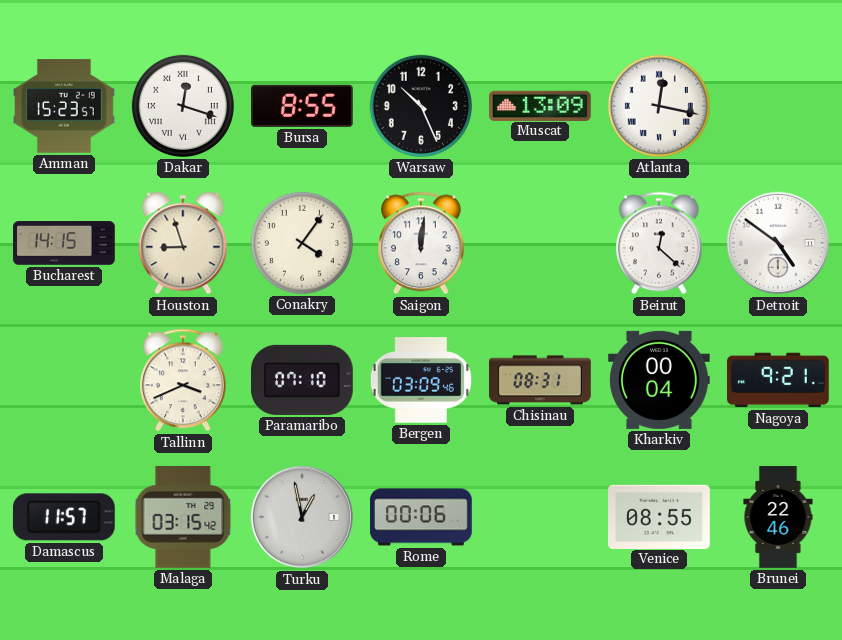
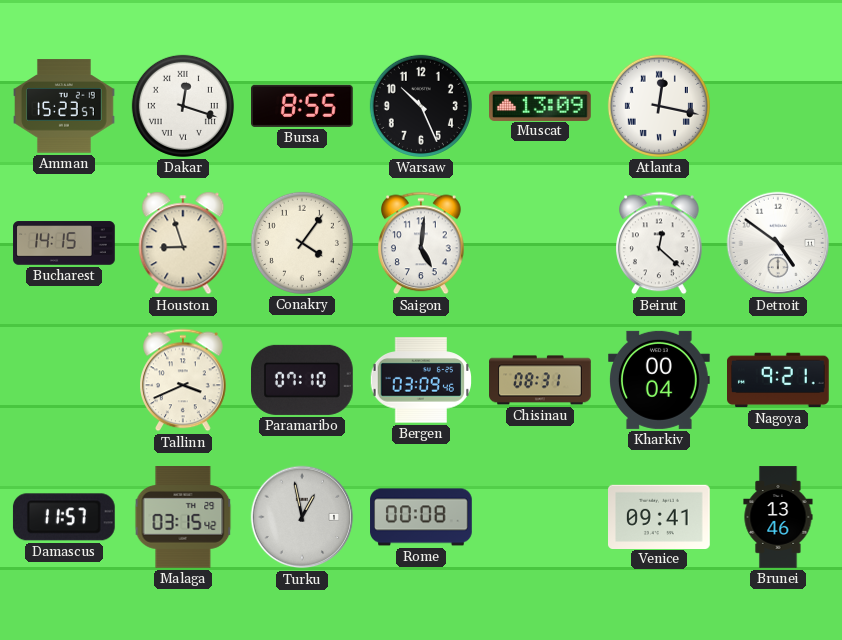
Saigon: 12:01 -> 5:01
Rome: 00:06 -> 00:08
Venice: 08:55 -> 09:41
Brunei: 22:46 -> 13:46
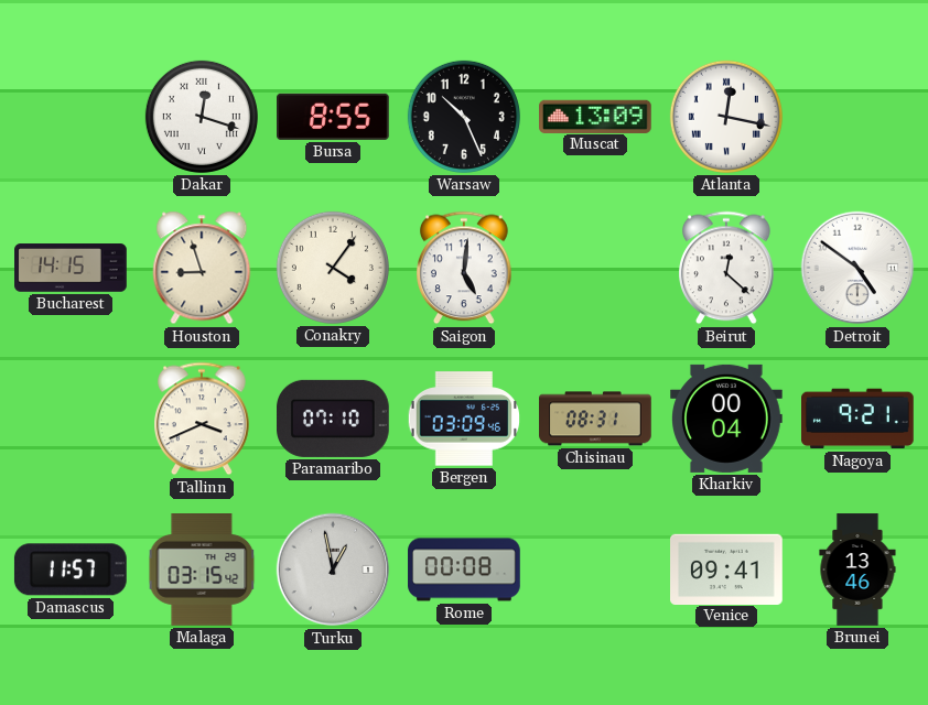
Amman: 15:23 -> none
